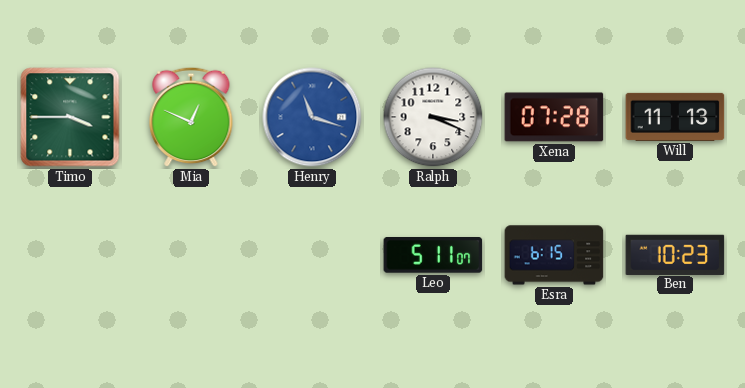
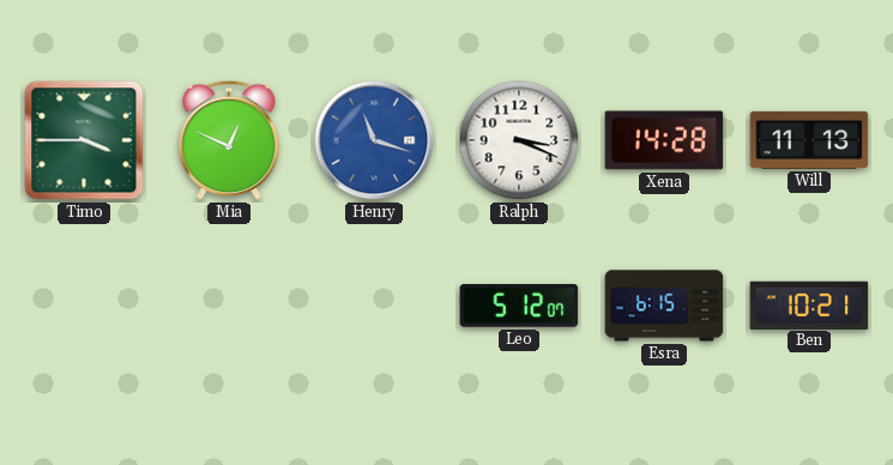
Xena: 07:28 -> 14:28
Leo: 5:11 -> 5:12
Ben: 10:23 -> 10:21
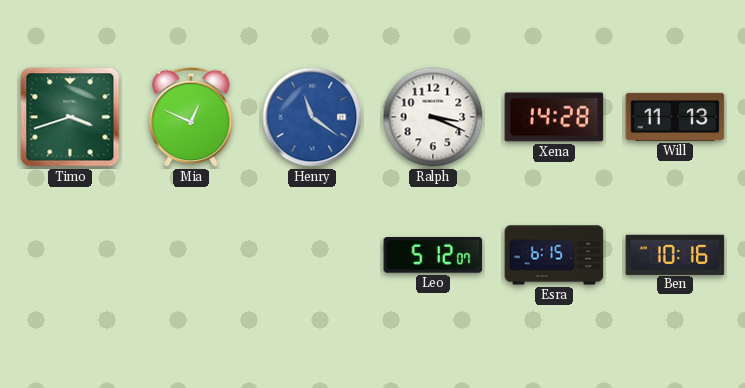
Timo: 3:45 -> 3:42
Henry: 11:18 -> 11:21
Ben: 10:21 -> 10:16
